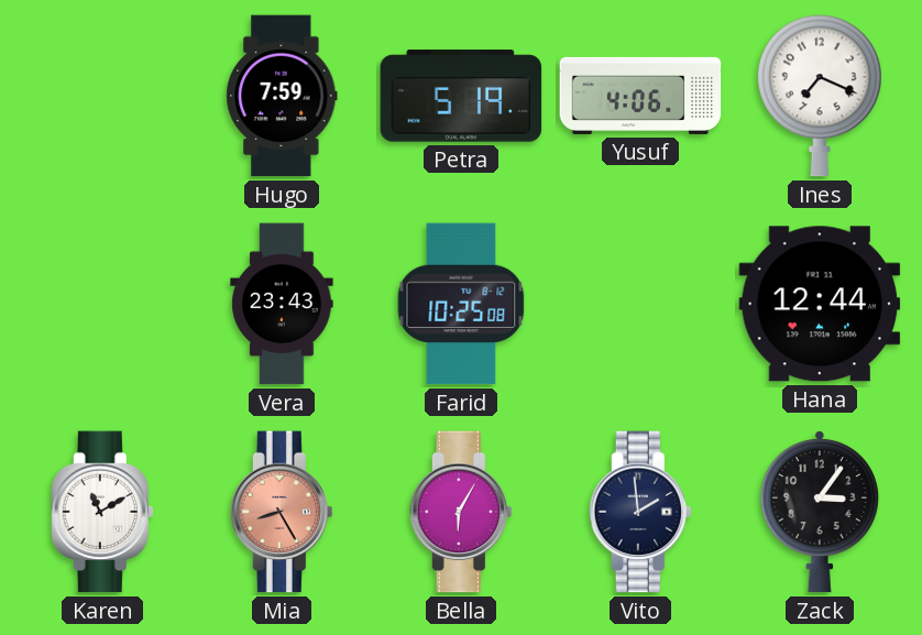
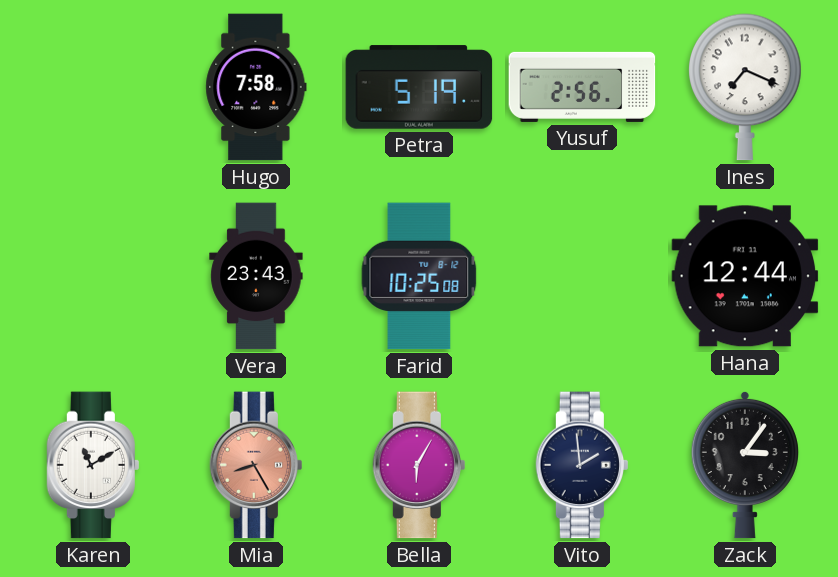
Hugo: 7:59 -> 7:58
Yusuf: 4:06 -> 2:56
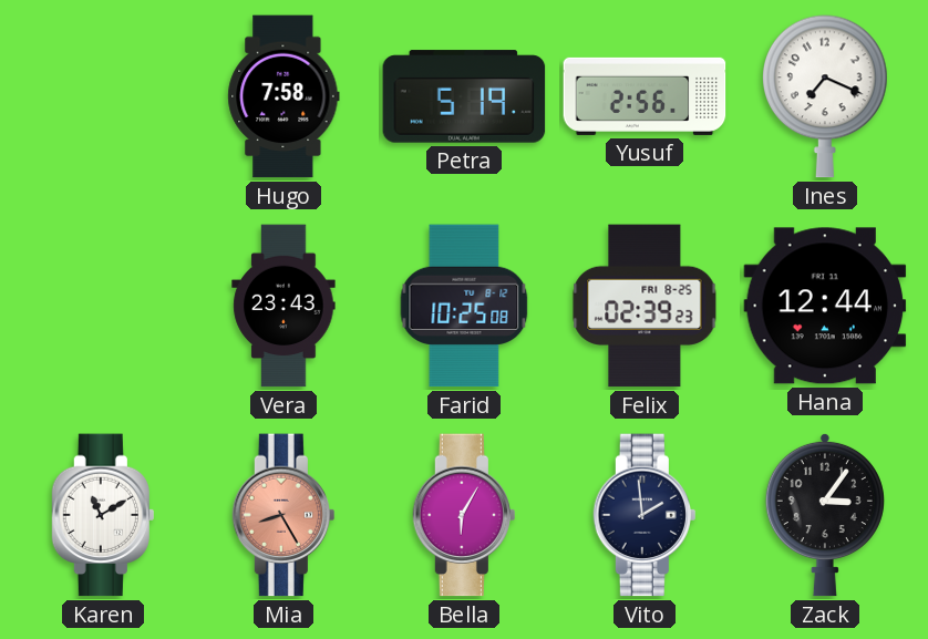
Felix: none -> 02:39
